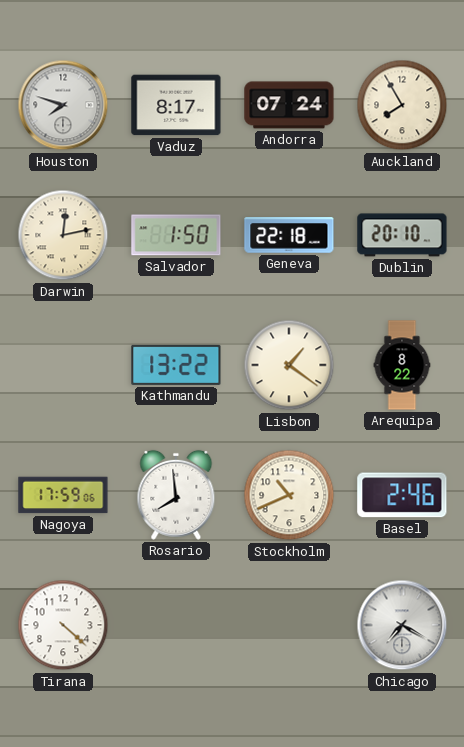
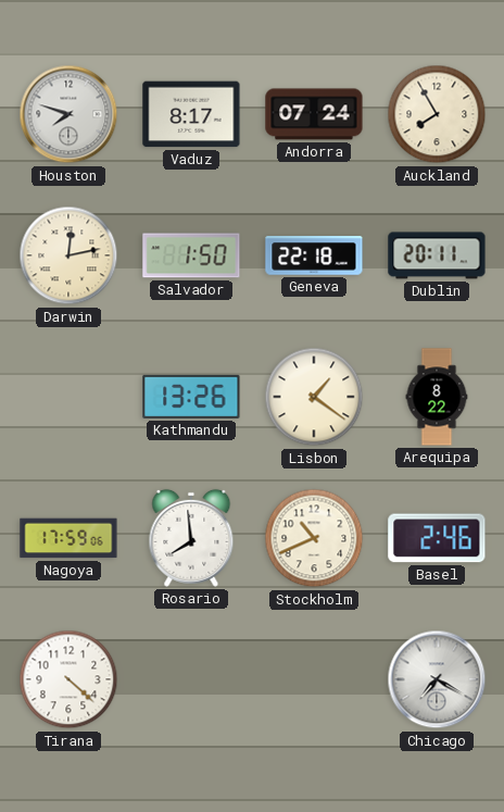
Dublin: 20:10 -> 20:11
Kathmandu: 13:22 -> 13:26
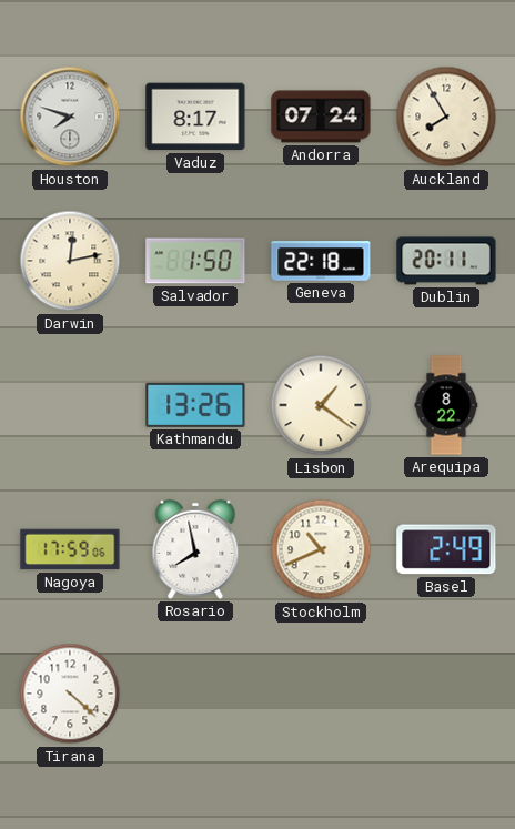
Rosario: 7:59 -> 7:58
Basel: 2:46 -> 2:49
Chicago: 7:20 -> none
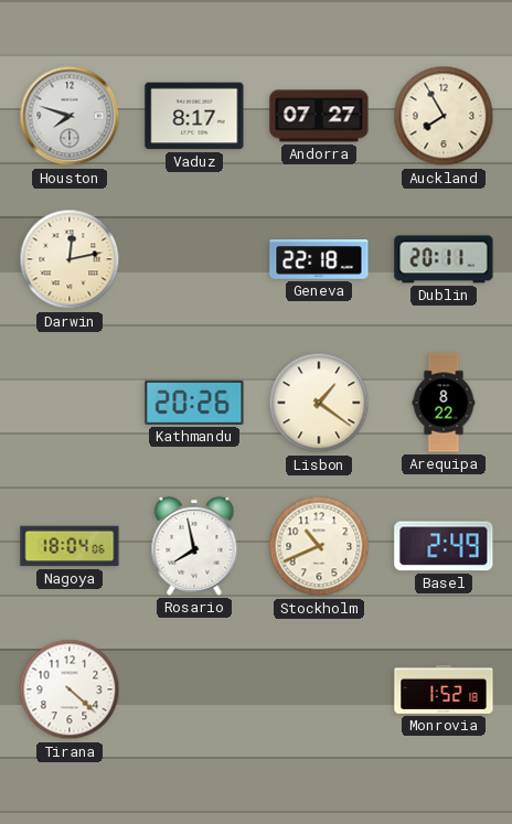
Andorra: 07:24 -> 07:27
Salvador: 1:50 -> none
Kathmandu: 13:26 -> 20:26
Nagoya: 17:59 -> 18:04
Monrovia: none -> 1:52
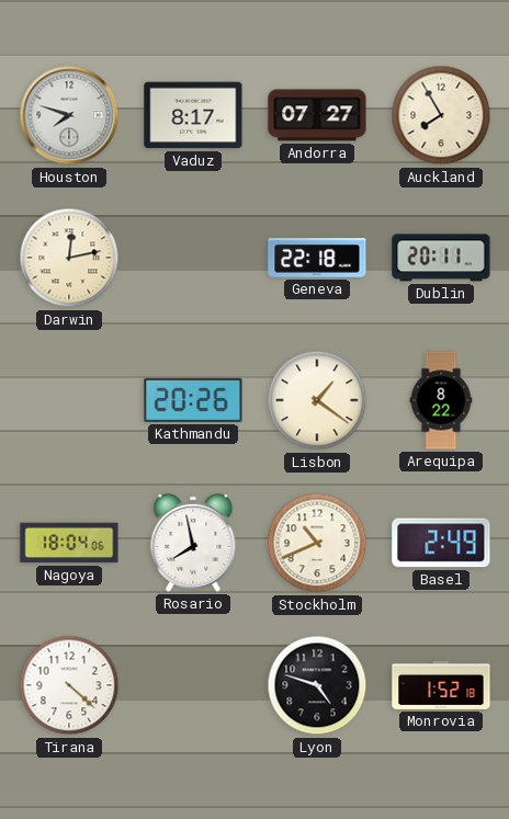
Lyon: none -> 4:48
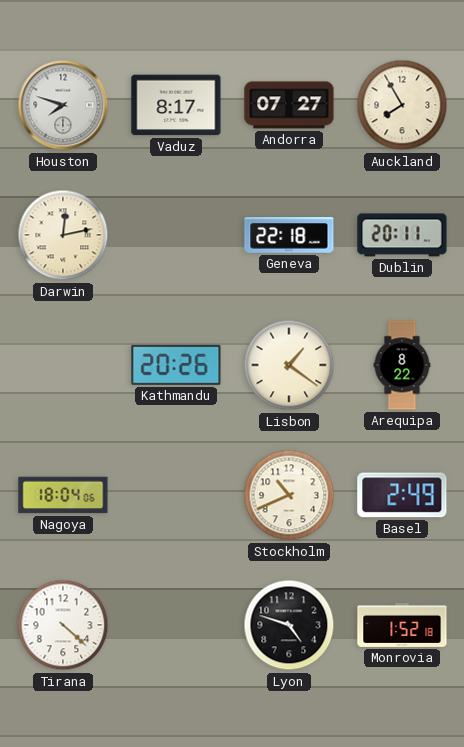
Rosario: 7:58 -> none
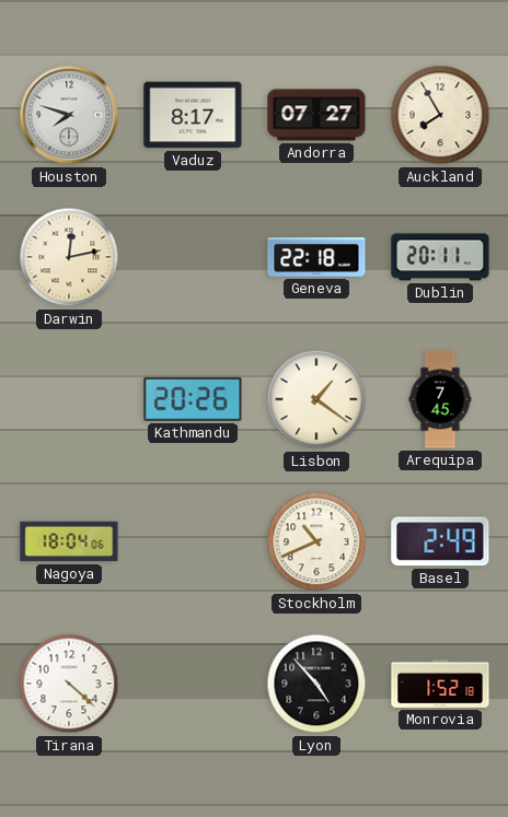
Arequipa: 8:22 -> 7:45
Lyon: 4:48 -> 4:53
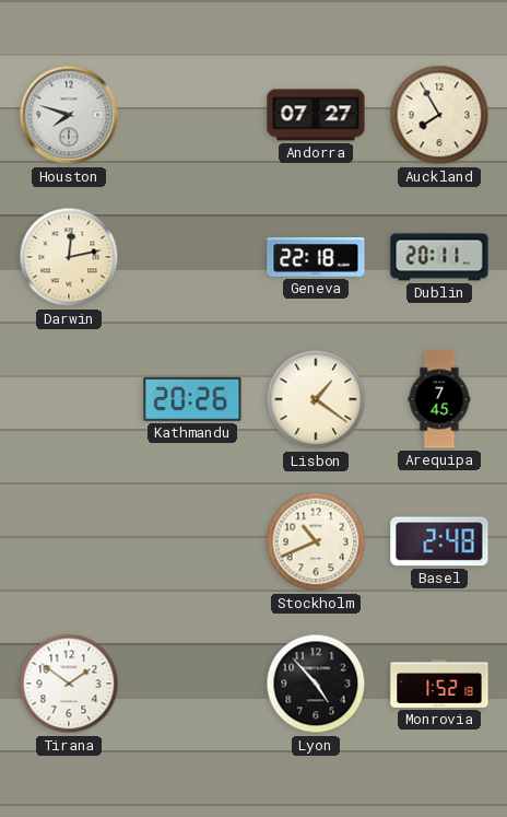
Vaduz: 8:17 -> none
Nagoya: 18:04 -> none
Basel: 2:49 -> 2:48
Tirana: 4:22 -> 1:51
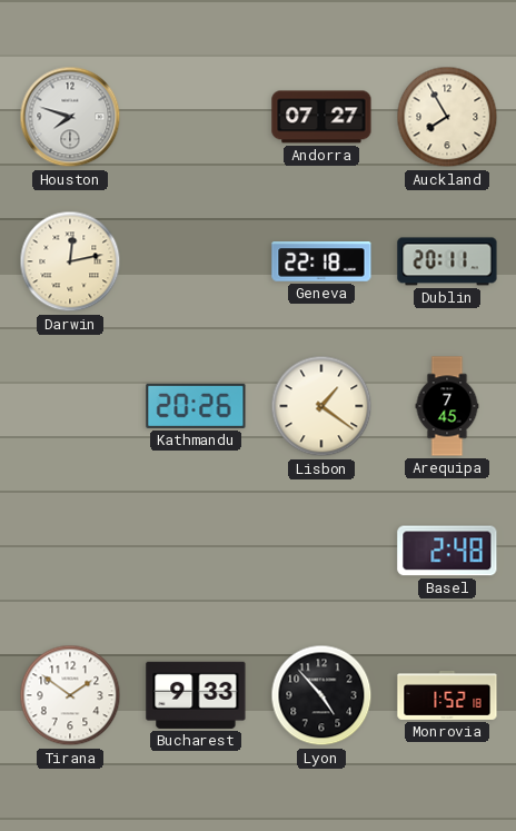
Stockholm: 10:41 -> none
Bucharest: none -> 9:33
